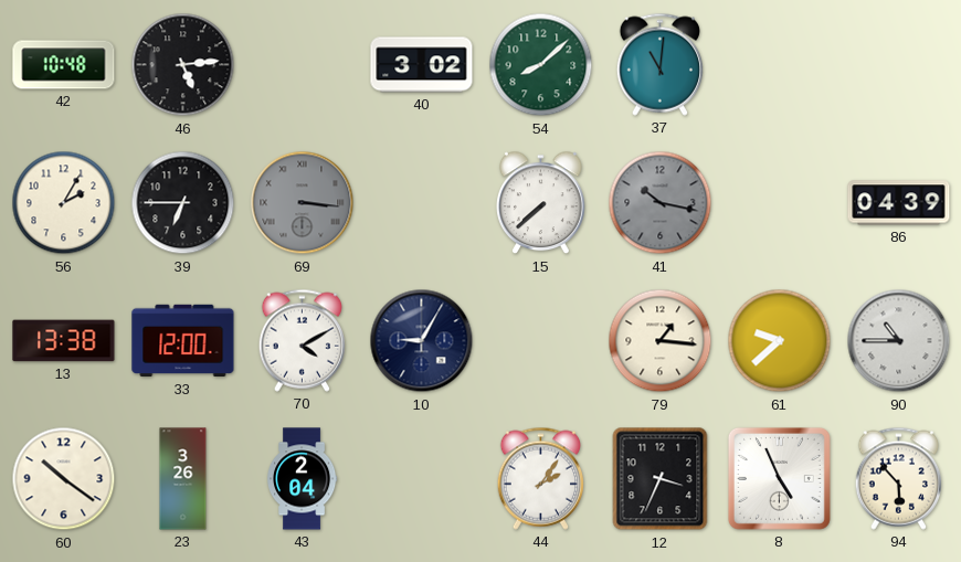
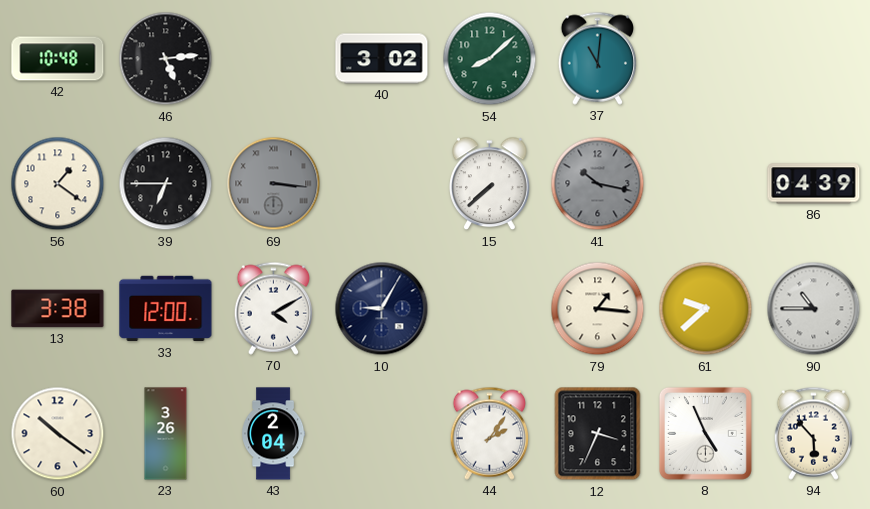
56: 2:05 -> 1:21
13: 13:38 -> 3:38
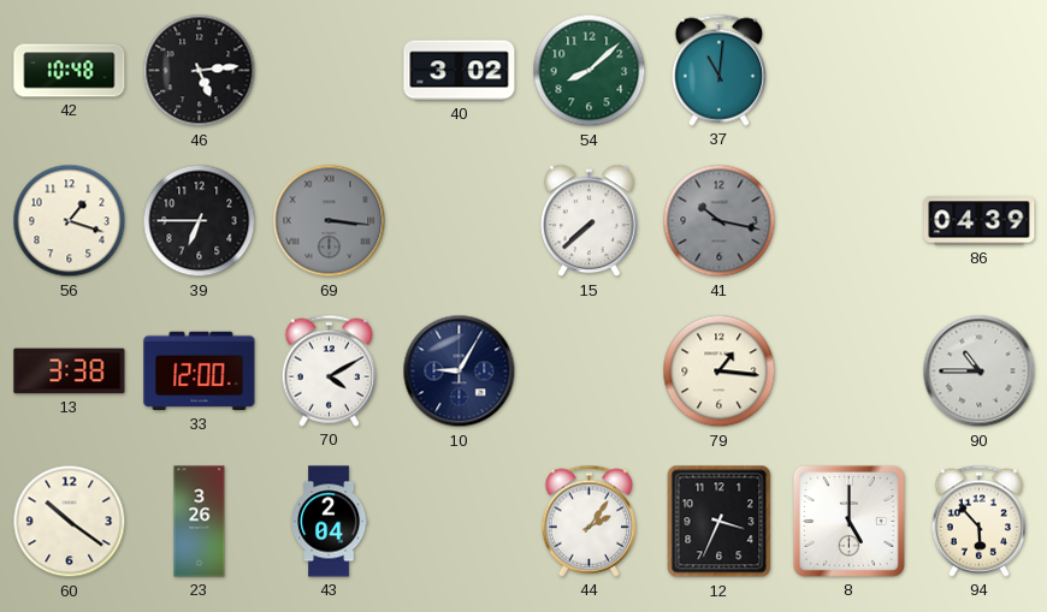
56: 1:21 -> 1:18
61: 9:38 -> none
8: 4:56 -> 5:00
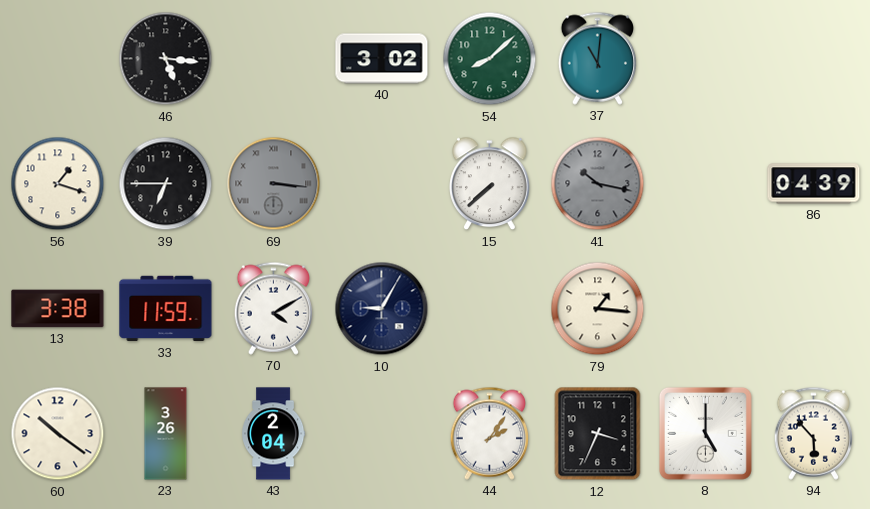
42: 10:48 -> none
46: 5:14 -> 5:16
33: 12:00 -> 11:59
90: 10:45 -> none
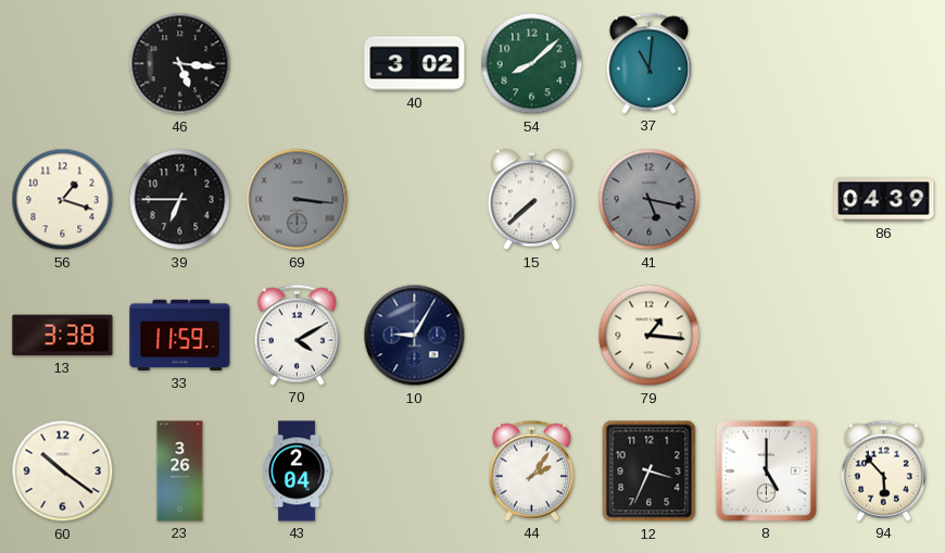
41: 10:17 -> 5:17
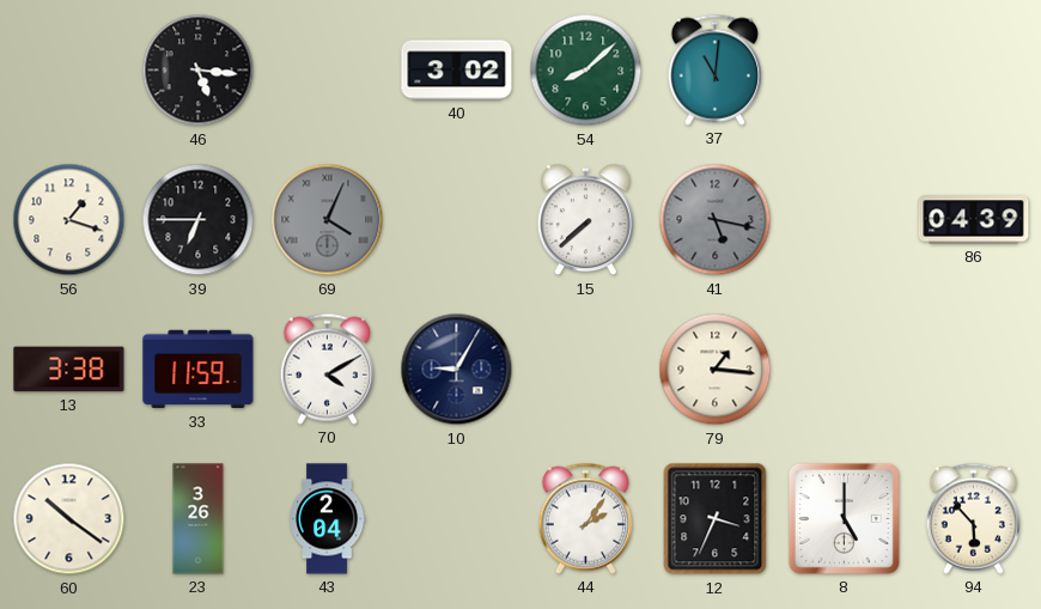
69: 3:16 -> 4:04
